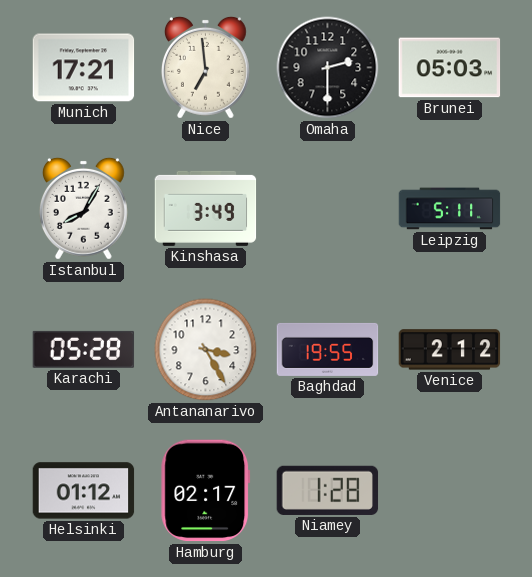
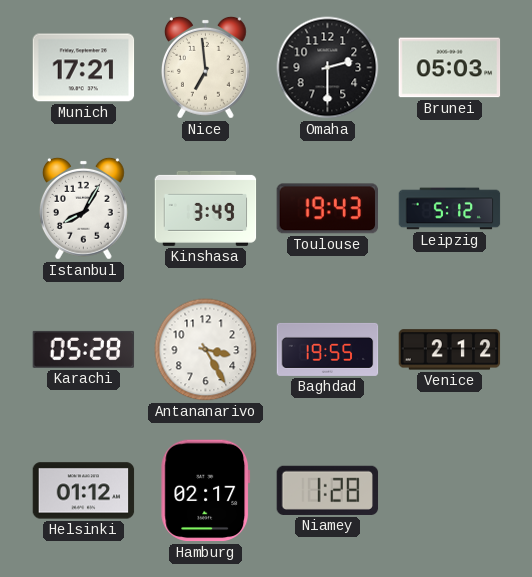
Toulouse: none -> 19:43
Leipzig: 5:11 -> 5:12
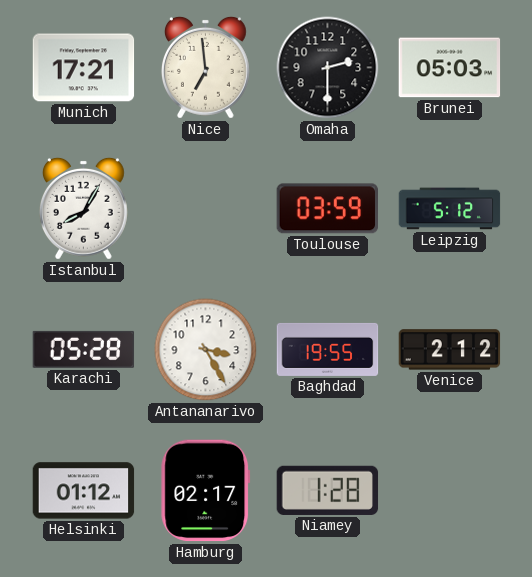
Kinshasa: 3:49 -> none
Toulouse: 19:43 -> 03:59
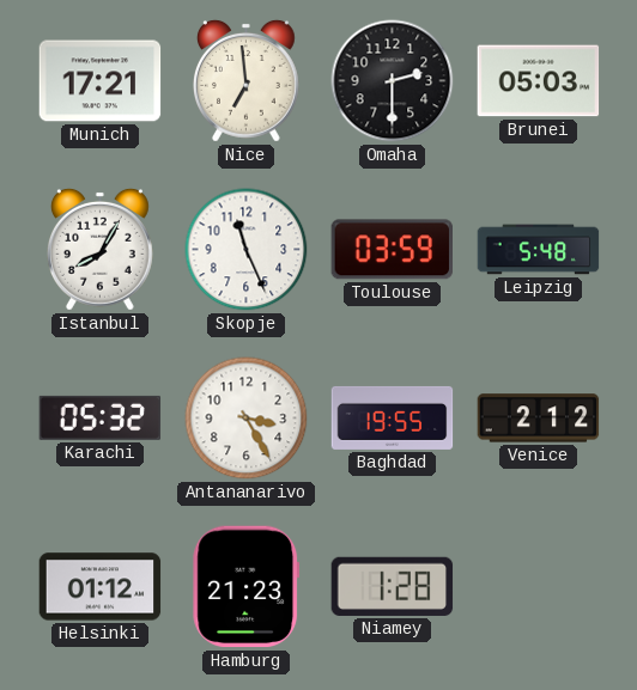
Skopje: none -> 11:26
Leipzig: 5:12 -> 5:48
Karachi: 05:28 -> 05:32
Hamburg: 02:17 -> 21:23
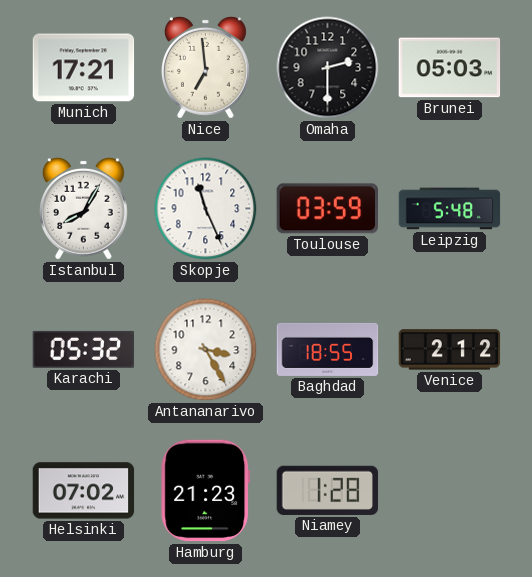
Baghdad: 19:55 -> 18:55
Helsinki: 01:12 -> 07:02
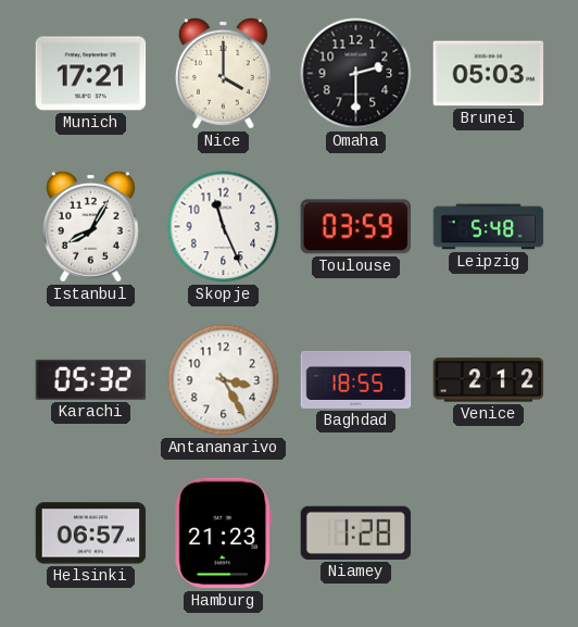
Nice: 6:59 -> 4:00
Helsinki: 07:02 -> 06:57
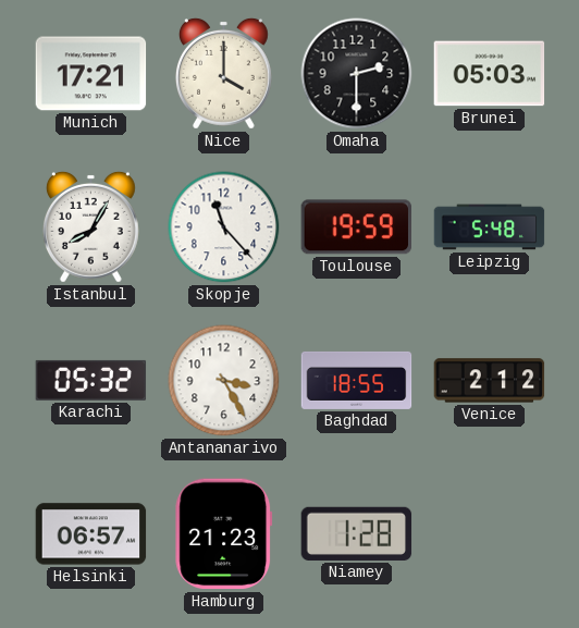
Skopje: 11:26 -> 11:23
Toulouse: 03:59 -> 19:59
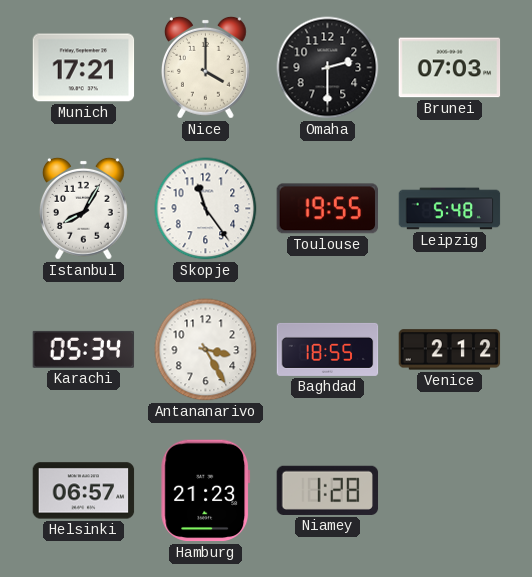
Brunei: 05:03 -> 07:03
Skopje: 11:23 -> 11:24
Toulouse: 19:59 -> 19:55
Karachi: 05:32 -> 05:34
